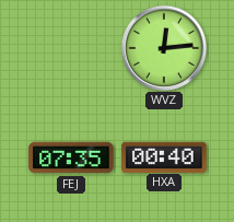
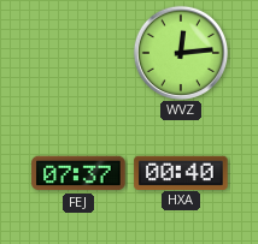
FEJ: 07:35 -> 07:37
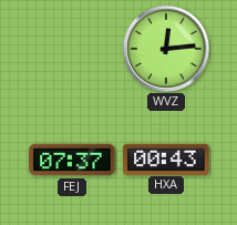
HXA: 00:40 -> 00:43
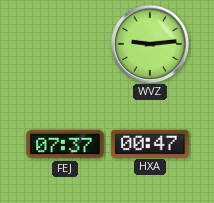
WVZ: 12:14 -> 9:14
HXA: 00:43 -> 00:47
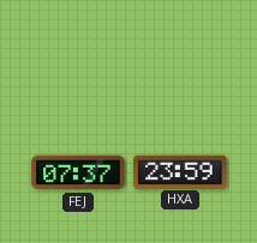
WVZ: 9:14 -> none
HXA: 00:47 -> 23:59
